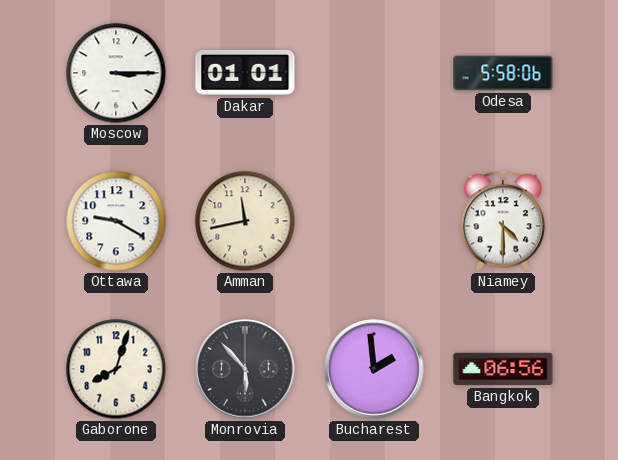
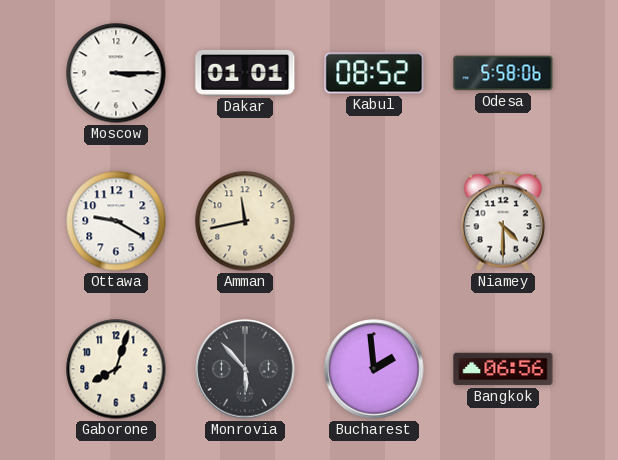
Kabul: none -> 08:52
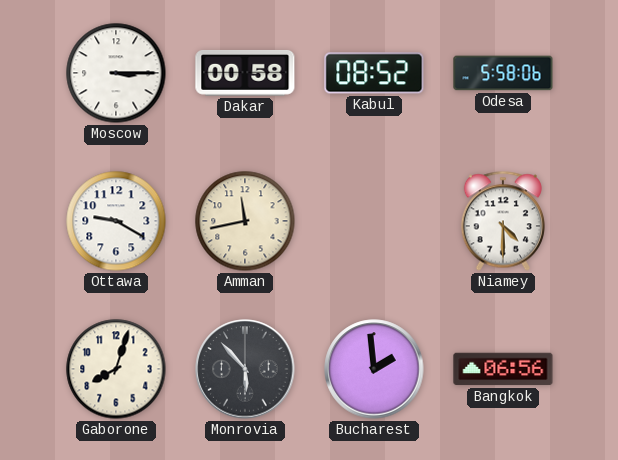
Dakar: 01:01 -> 00:58
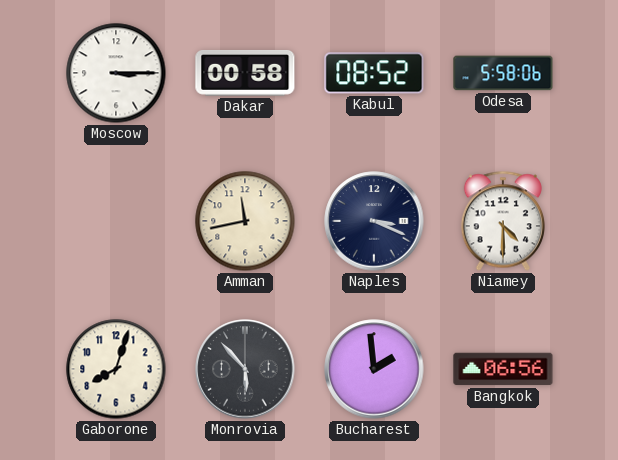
Ottawa: 9:20 -> none
Naples: none -> 3:19
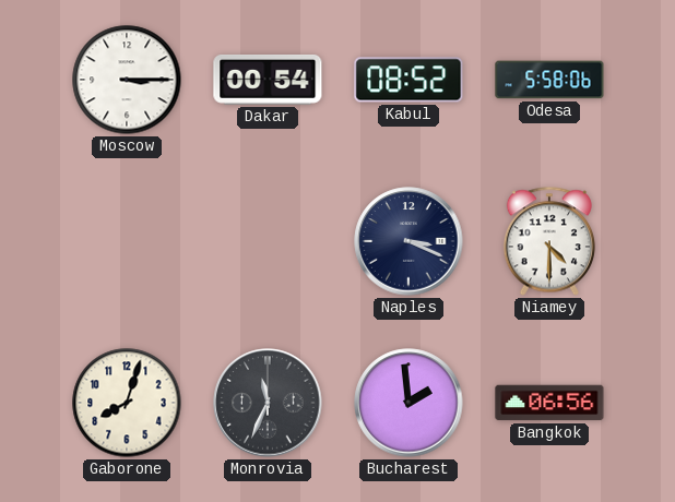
Dakar: 00:58 -> 00:54
Amman: 11:43 -> none
Monrovia: 5:53 -> 11:34
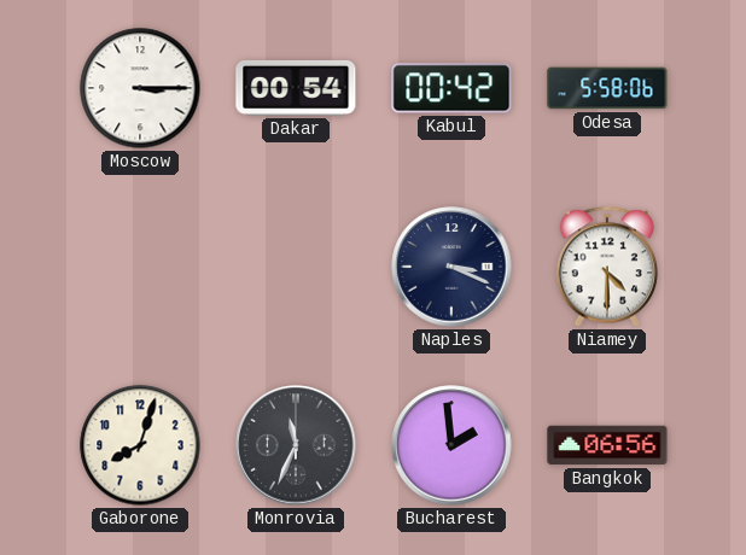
Kabul: 08:52 -> 00:42
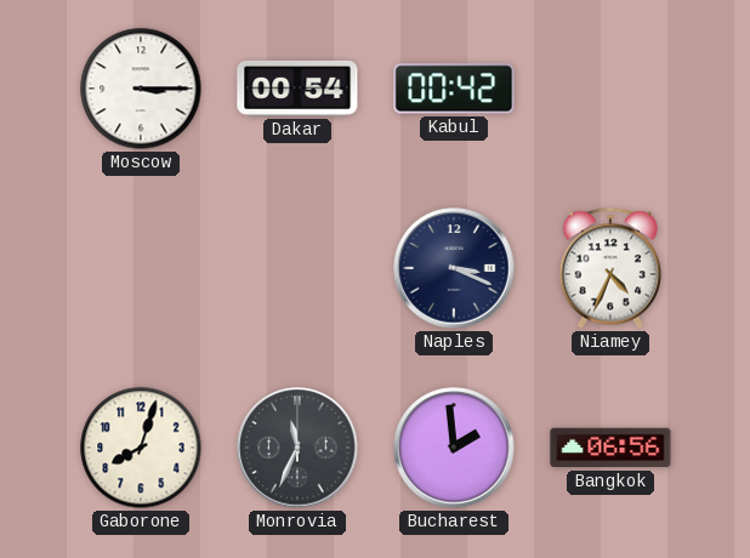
Odesa: 5:58 -> none
Niamey: 4:30 -> 4:34
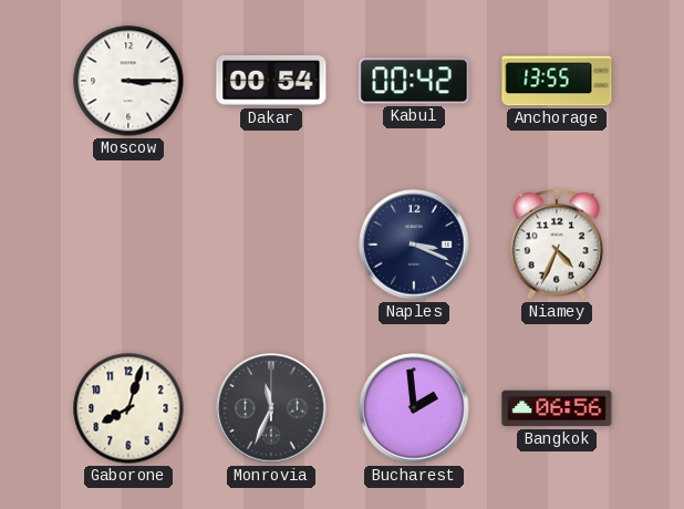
Anchorage: none -> 13:55
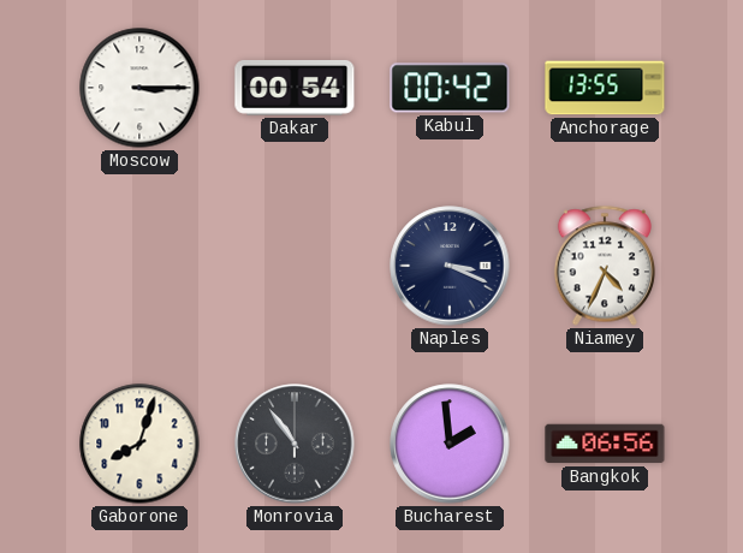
Monrovia: 11:34 -> 10:54
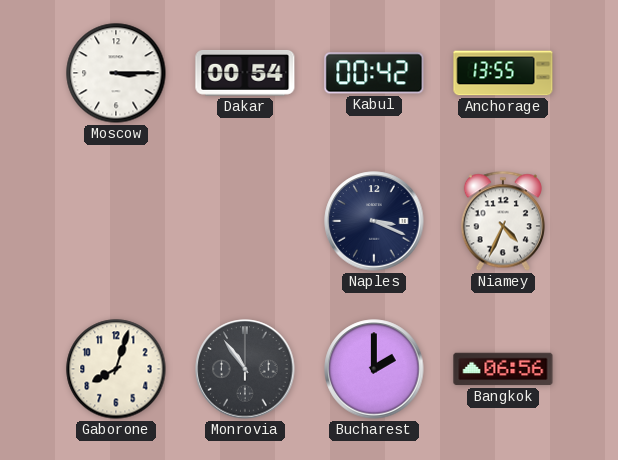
Bucharest: 1:59 -> 2:00
